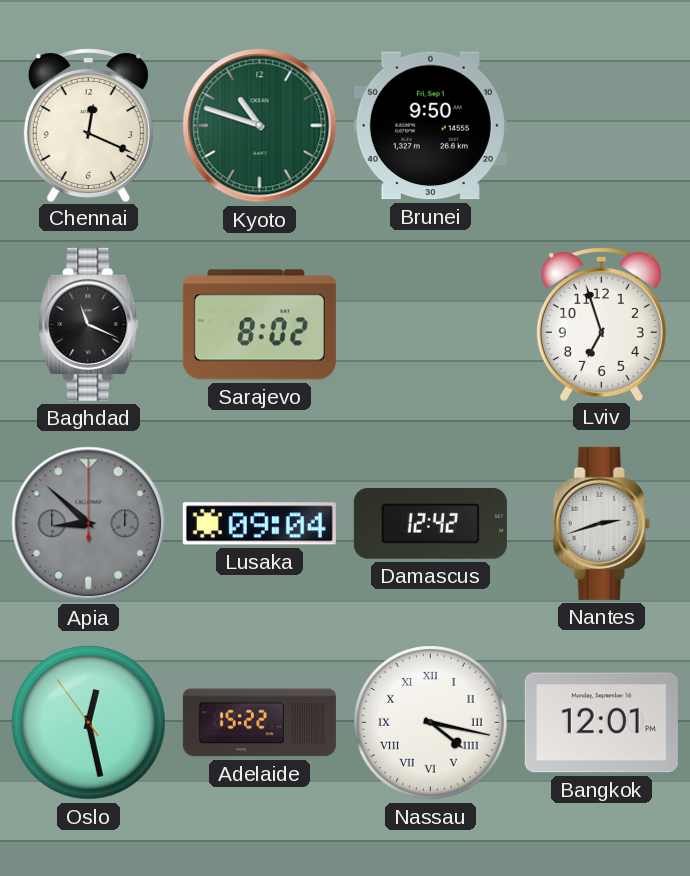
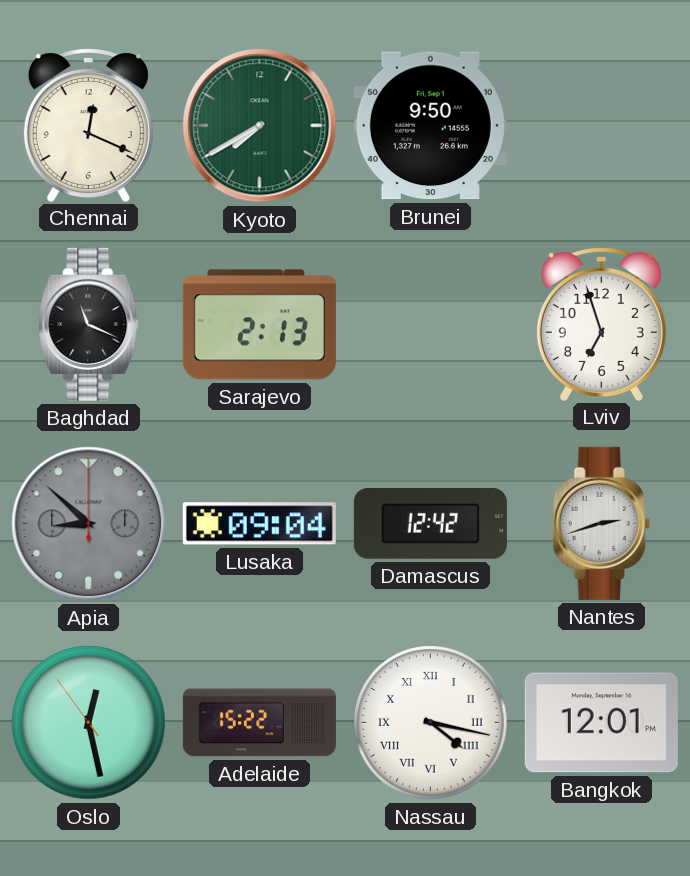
Kyoto: 10:48 -> 7:40
Sarajevo: 8:02 -> 2:13
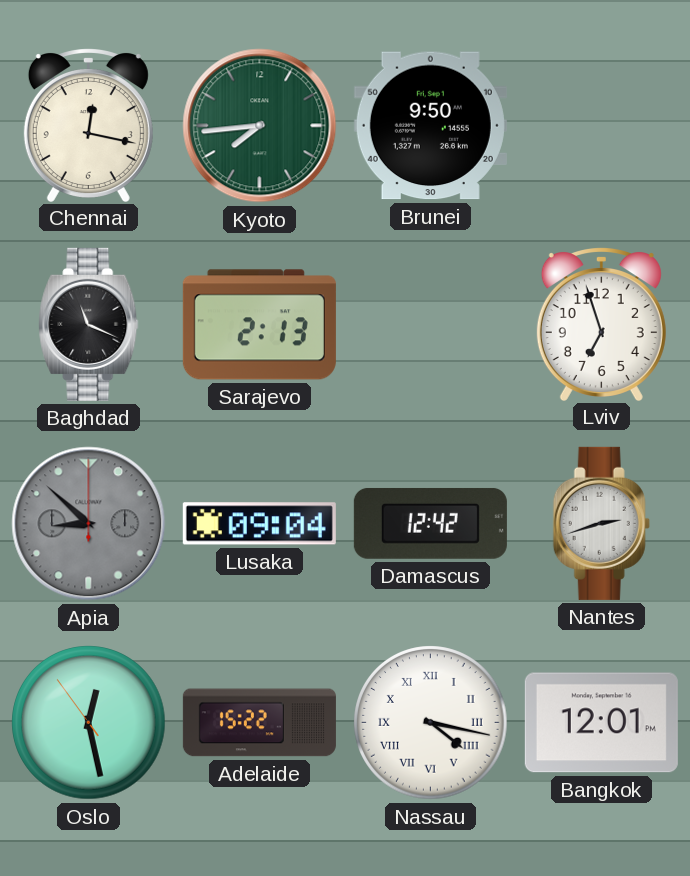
Chennai: 12:19 -> 12:17
Kyoto: 7:40 -> 7:44
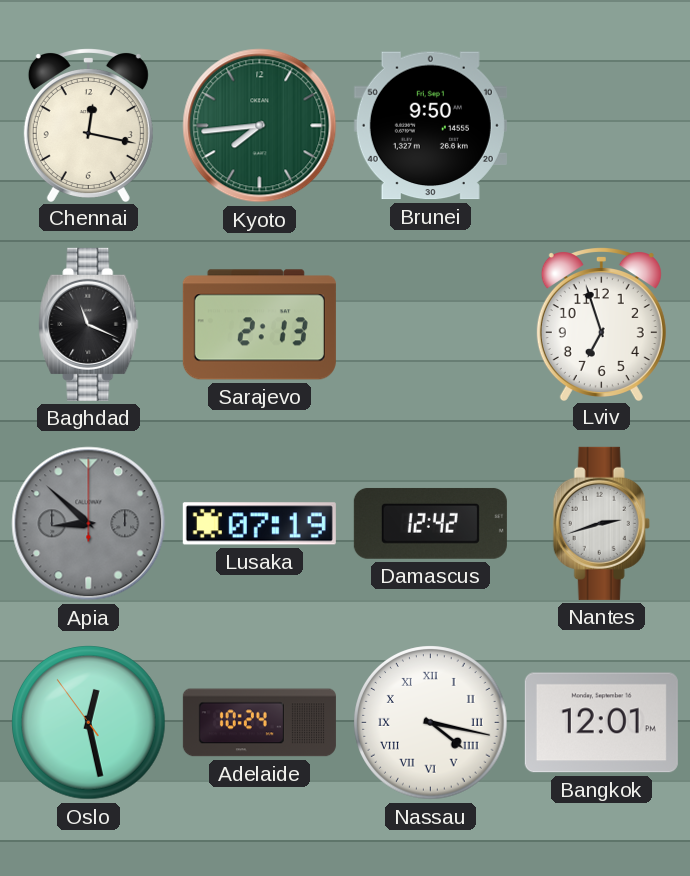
Lusaka: 09:04 -> 07:19
Adelaide: 15:22 -> 10:24
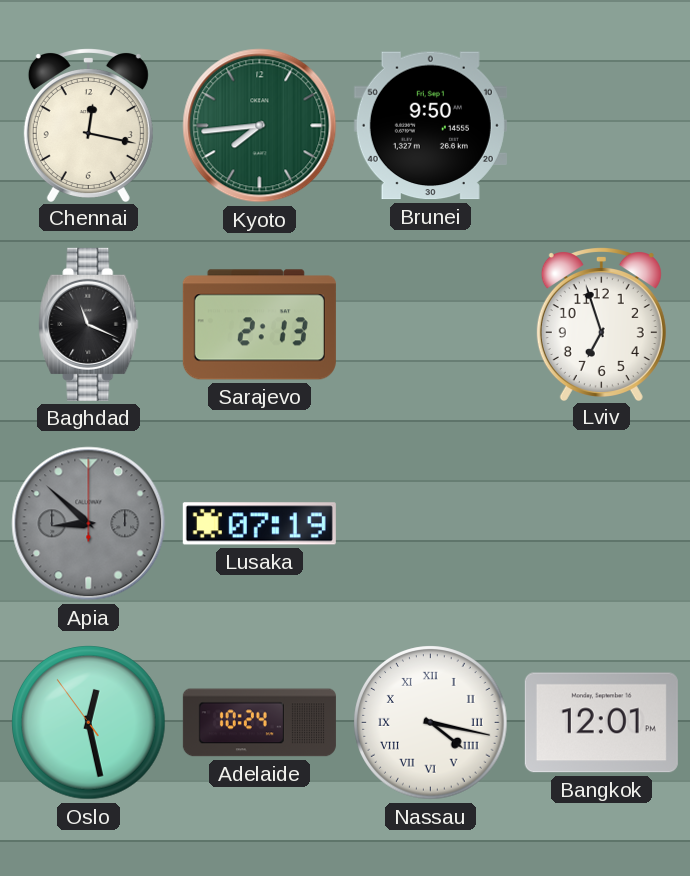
Damascus: 12:42 -> none
Nantes: 2:42 -> none
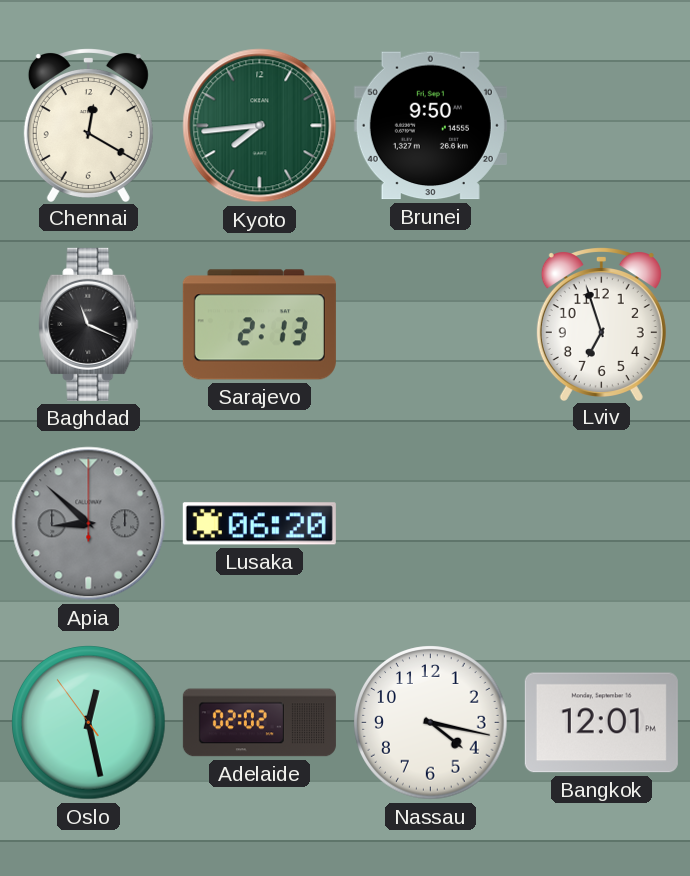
Chennai: 12:17 -> 12:20
Lusaka: 07:19 -> 06:20
Adelaide: 10:24 -> 02:02
Nassau numerals: Roman -> Arabic
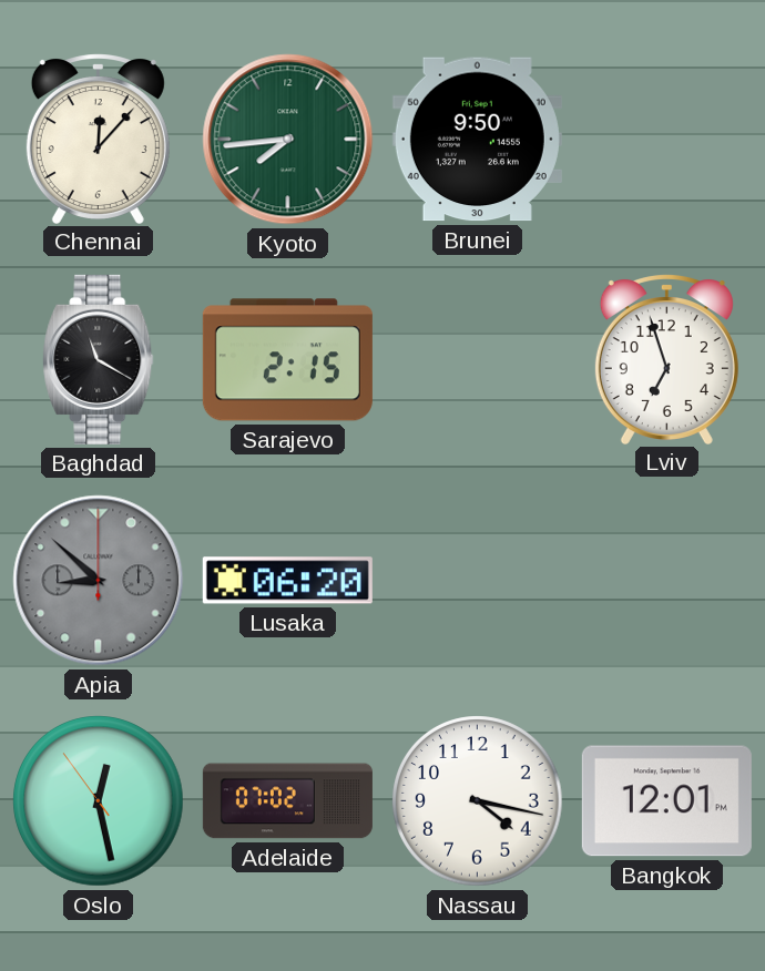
Chennai: 12:20 -> 12:07
Baghdad: 11:19 -> 11:20
Sarajevo: 2:13 -> 2:15
Adelaide: 02:02 -> 07:02
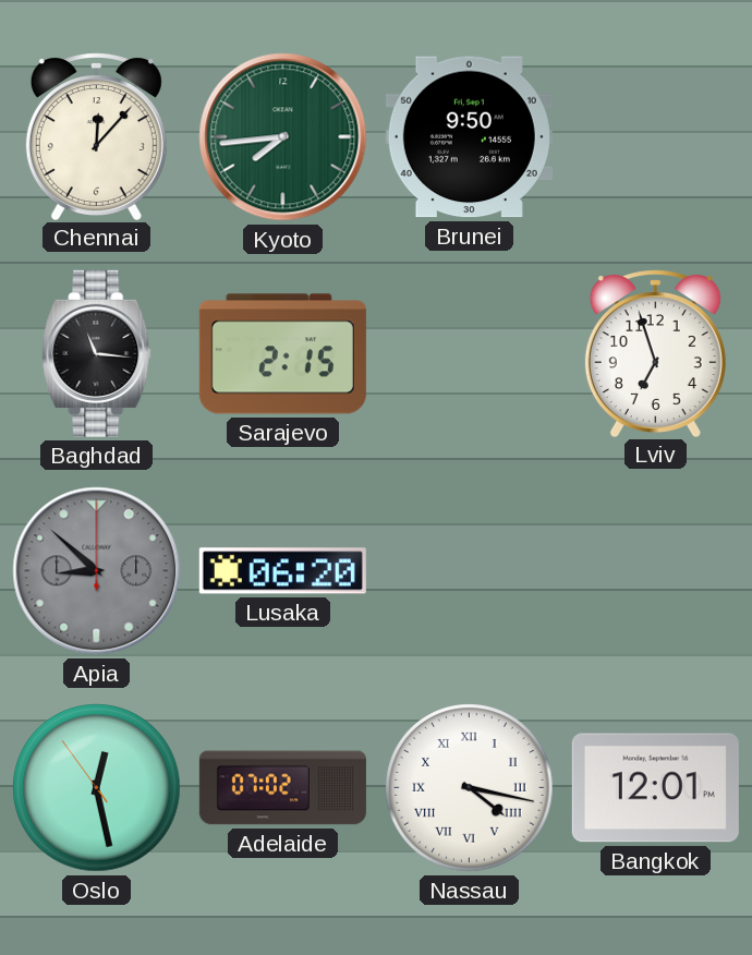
Baghdad: 11:20 -> 11:16
Nassau numerals: Arabic -> Roman
